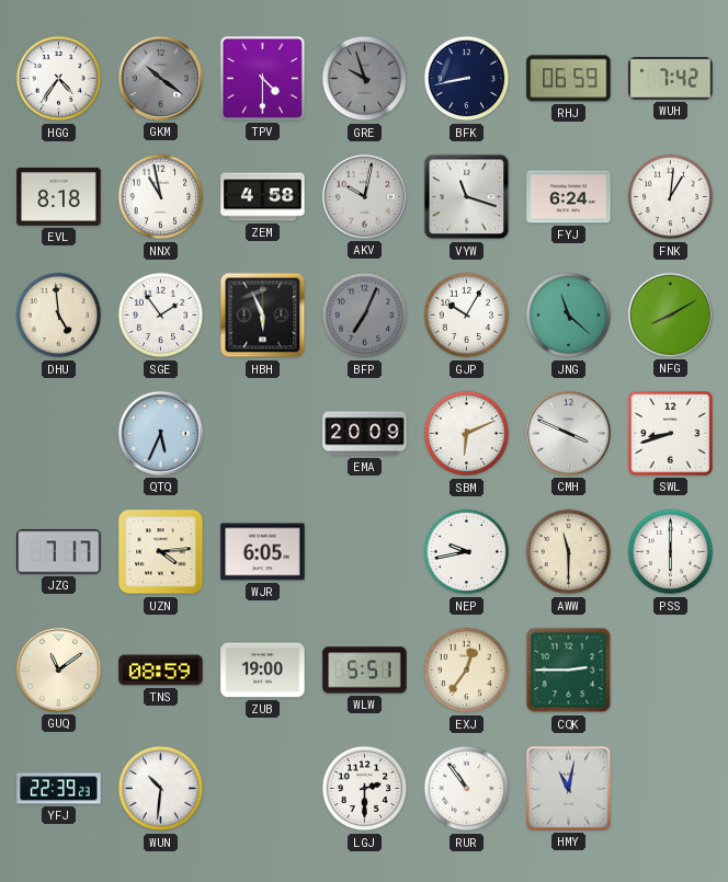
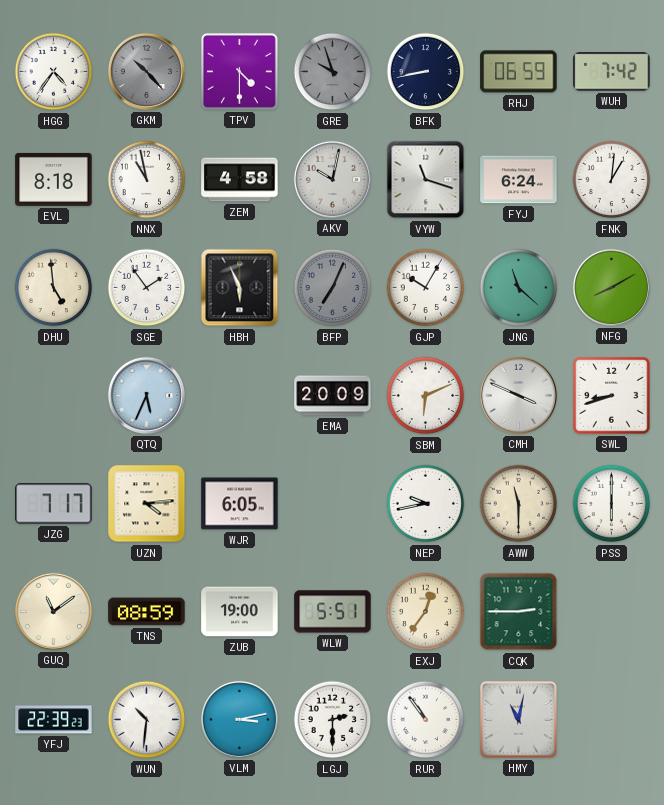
GKM: 10:21 -> 10:23
VLM: none -> 3:13
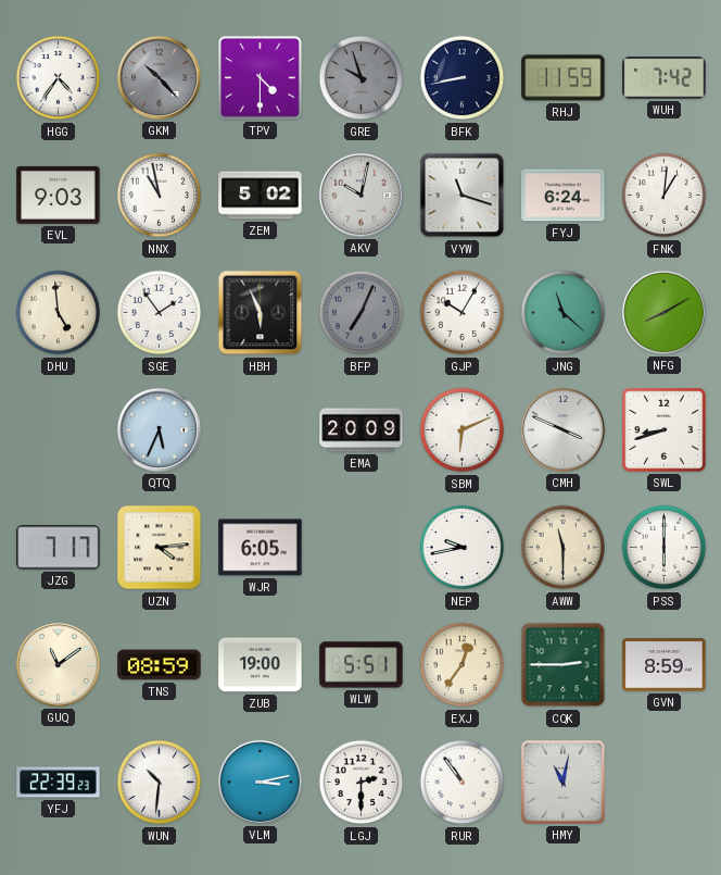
RHJ: 06:59 -> 11:59
EVL: 8:18 -> 9:03
ZEM: 4:58 -> 5:02
GVN: none -> 8:59
